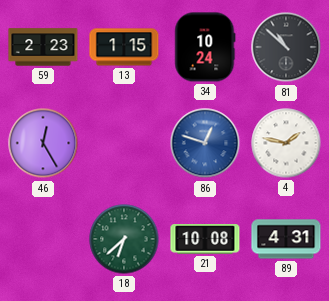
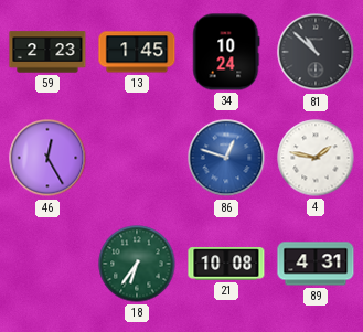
13: 1:15 -> 1:45
18: 6:38 -> 6:36
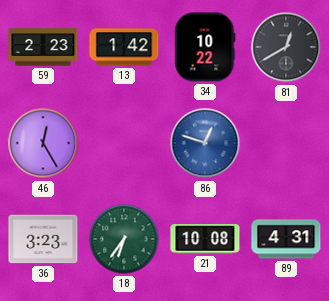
13: 1:45 -> 1:42
34: 10:24 -> 10:22
81: 10:52 -> 12:40
4: 1:47 -> none
36: none -> 3:23
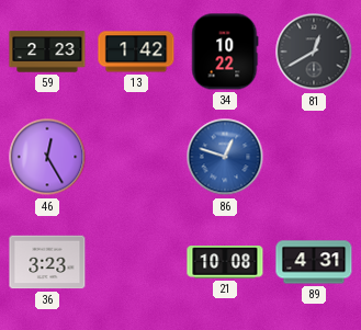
18: 6:36 -> none
